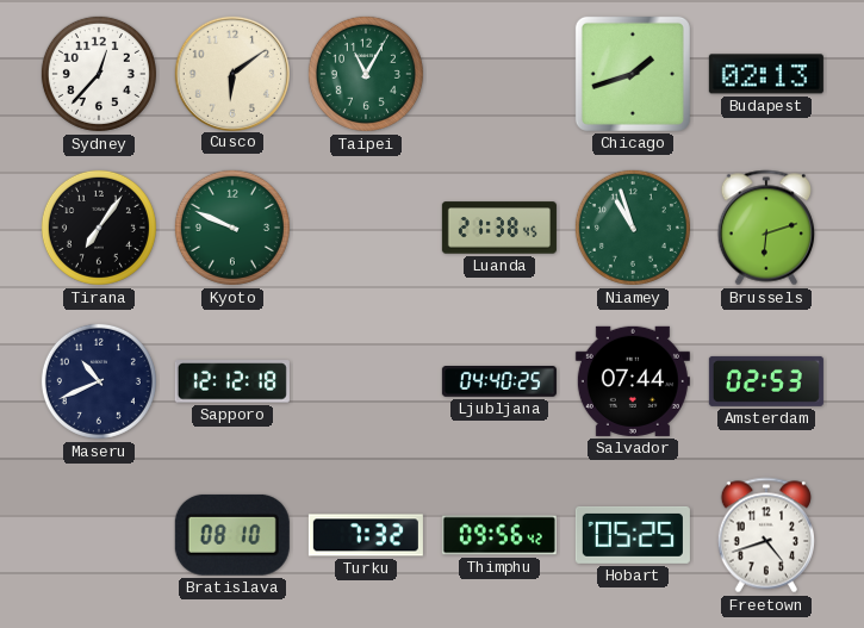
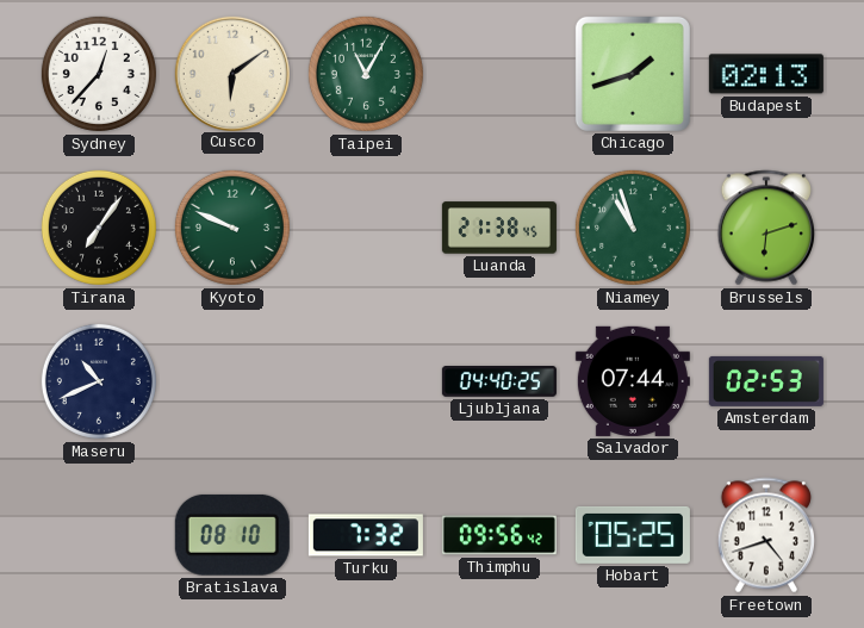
Sapporo: 12:12 -> none
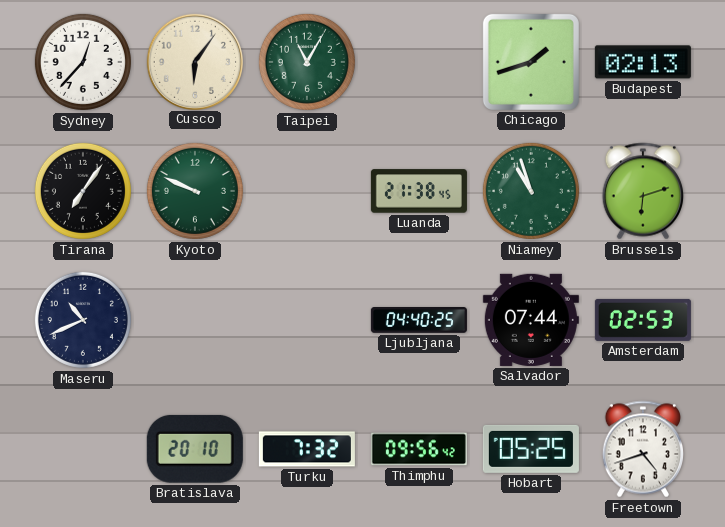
Cusco: 6:09 -> 6:06
Bratislava: 08:10 -> 20:10
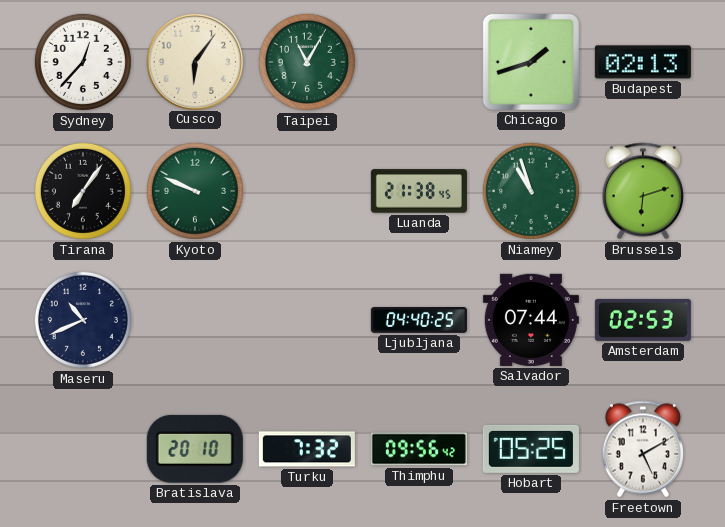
Freetown: 4:42 -> 5:10
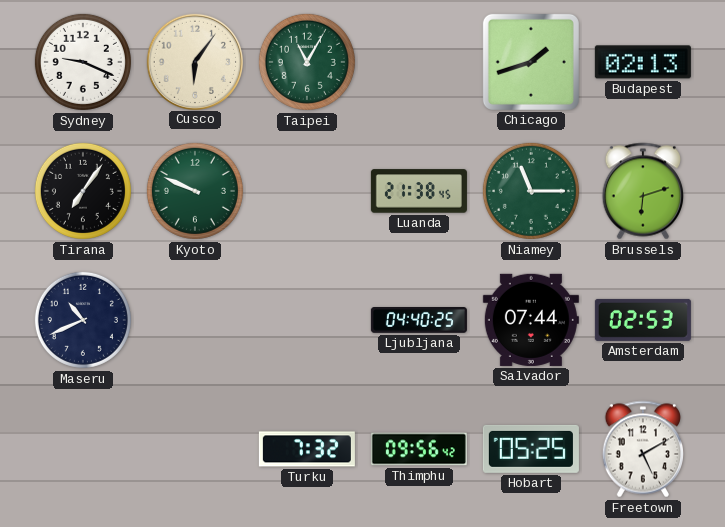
Sydney: 12:37 -> 9:19
Niamey: 10:57 -> 11:15
Bratislava: 20:10 -> none
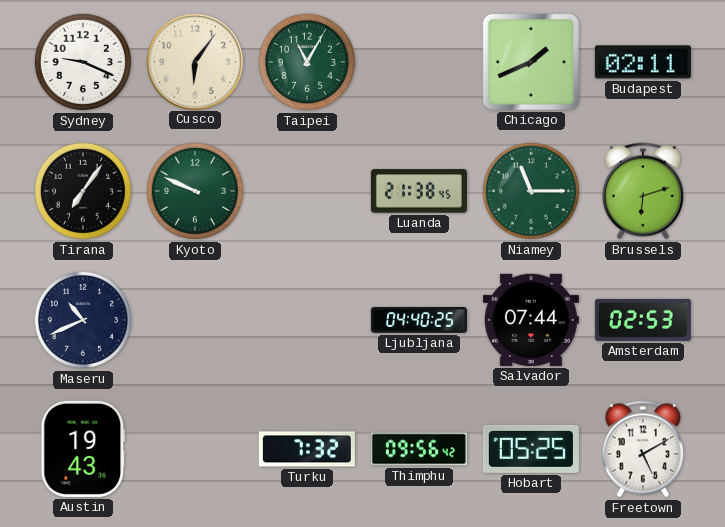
Chicago: 1:42 -> 1:41
Budapest: 02:13 -> 02:11
Austin: none -> 19:43
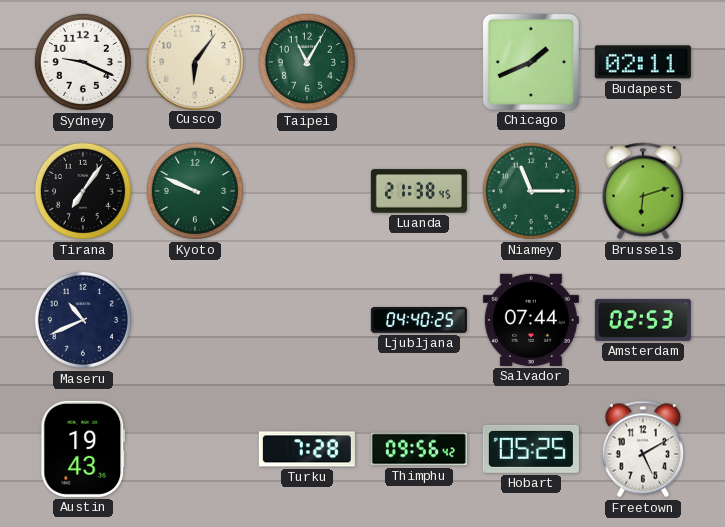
Turku: 7:32 -> 7:28
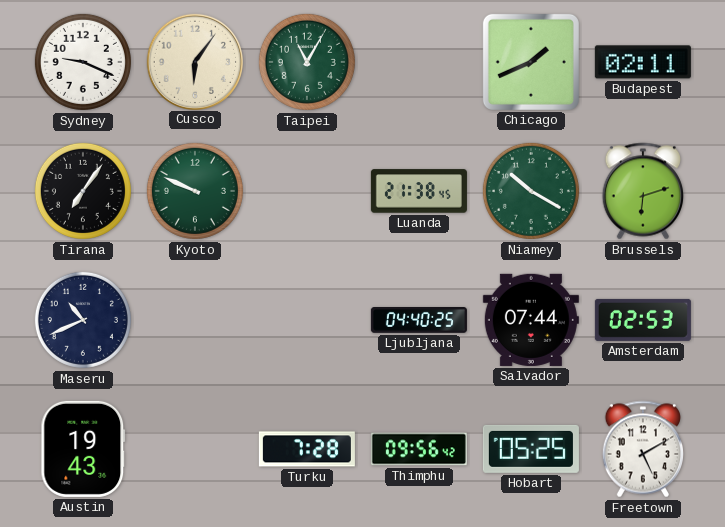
Niamey: 11:15 -> 10:20
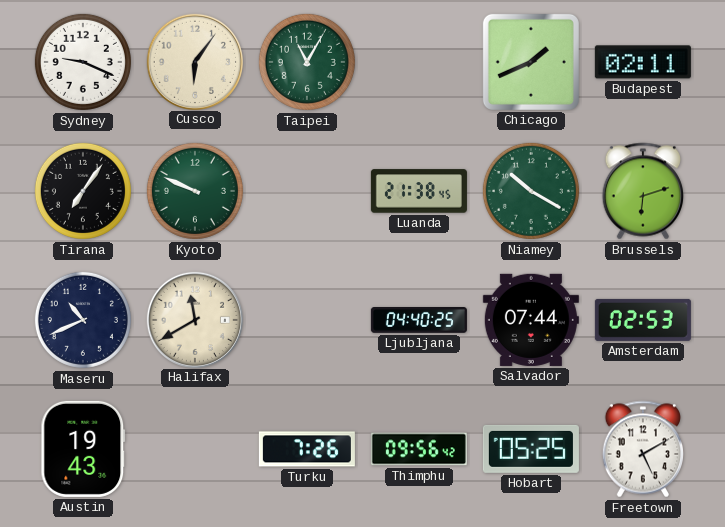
Halifax: none -> 11:40
Turku: 7:28 -> 7:26
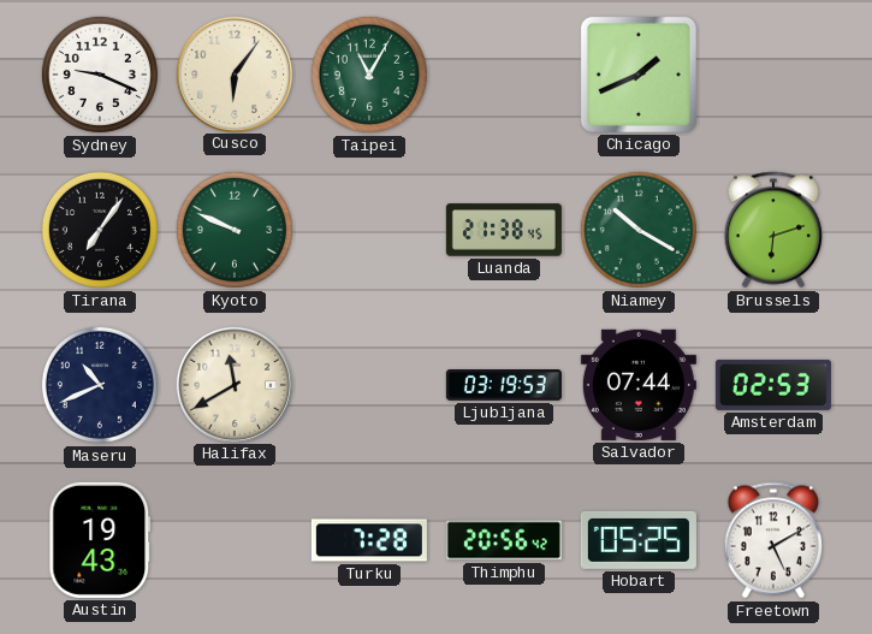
Budapest: 02:11 -> none
Ljubljana: 04:40 -> 03:19
Turku: 7:26 -> 7:28
Thimphu: 09:56 -> 20:56
